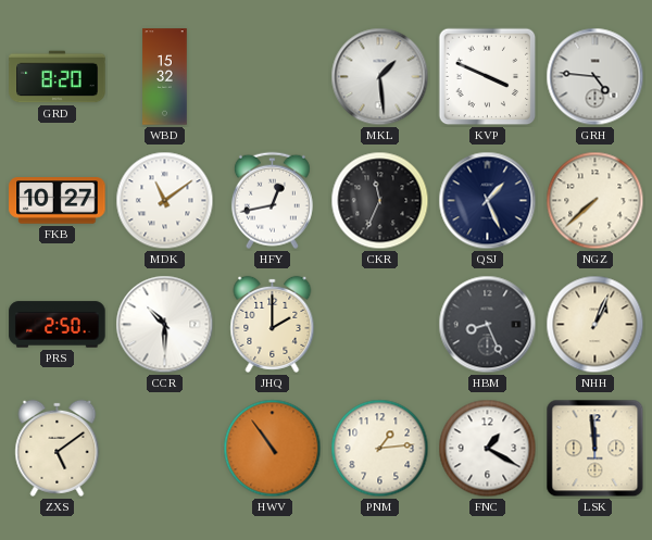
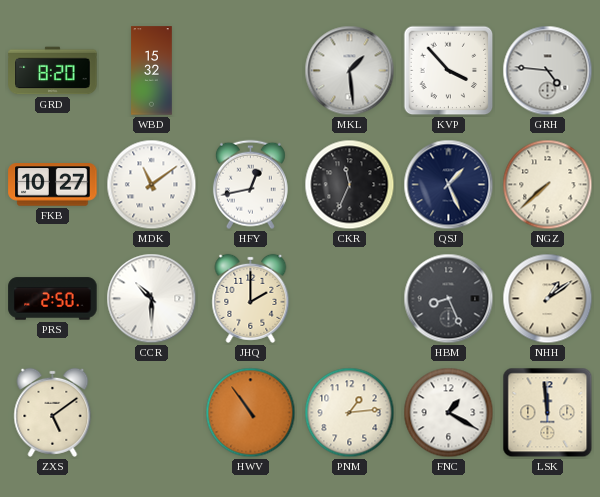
KVP: 3:49 -> 3:53
NHH: 1:04 -> 1:09
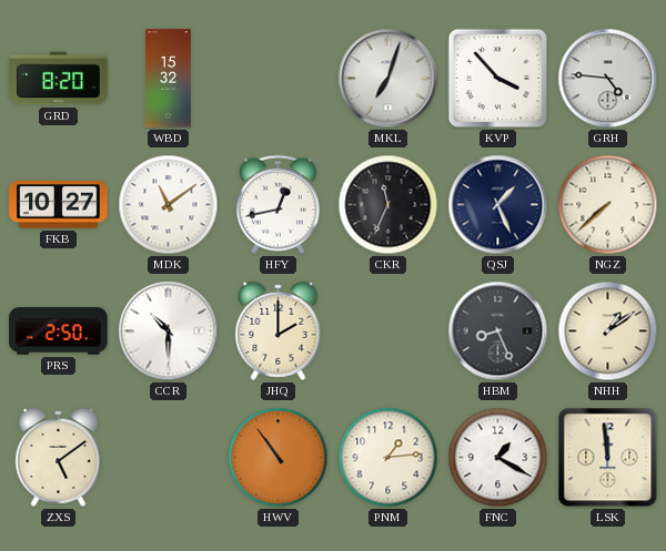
MKL: 1:29 -> 7:03
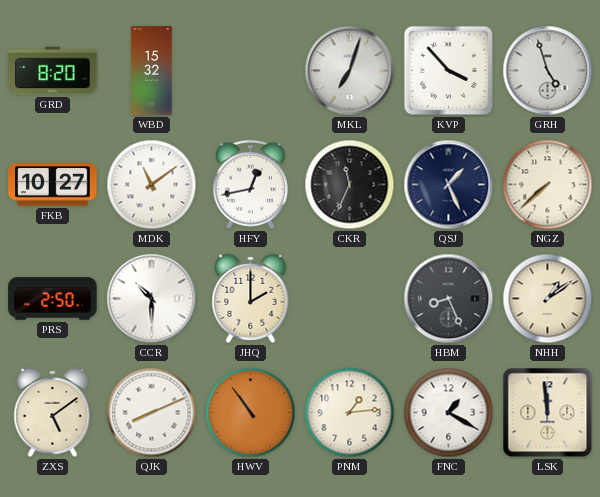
GRH: 4:46 -> 4:57
QJK: none -> 8:11
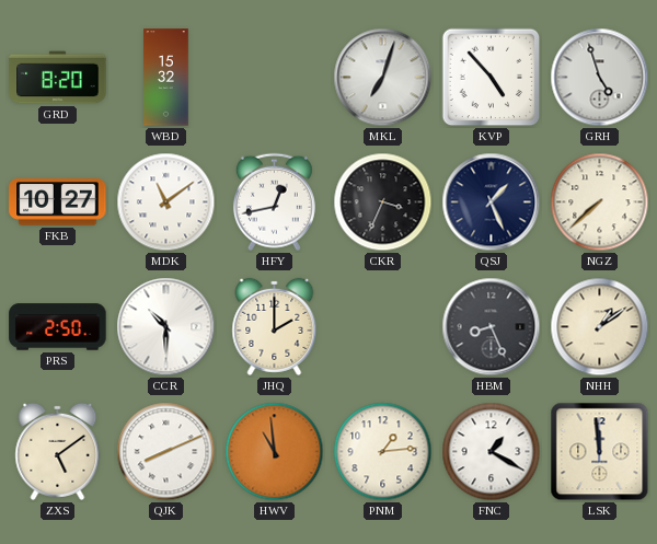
KVP: 3:53 -> 4:53
CKR: 11:34 -> 3:34
HWV: 10:54 -> 10:59
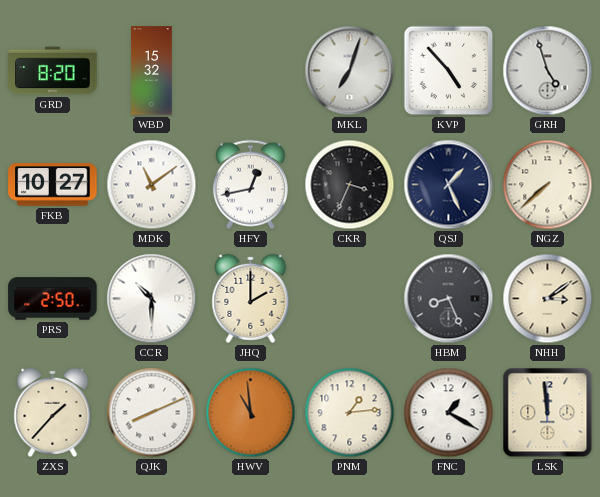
NHH: 1:09 -> 3:09
ZXS: 5:09 -> 1:37
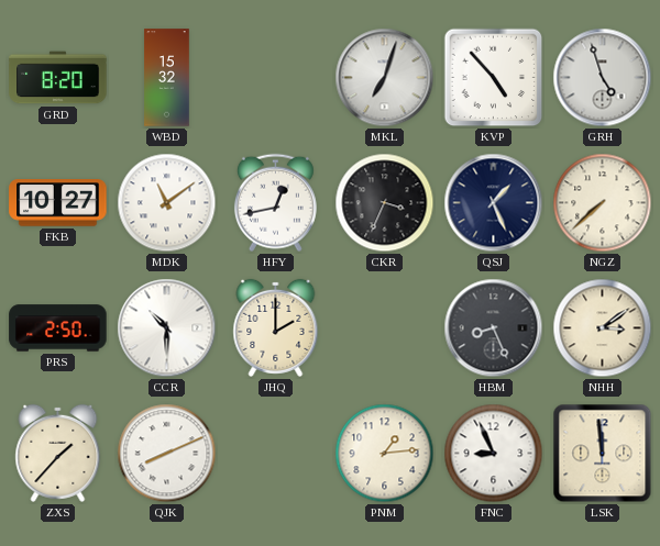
HWV: 10:59 -> none
FNC: 1:20 -> 8:56
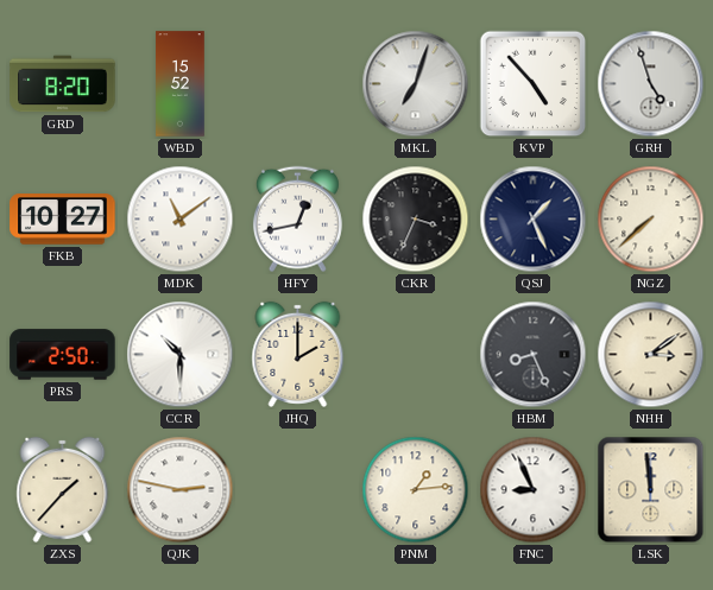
WBD: 15:32 -> 15:52
QJK: 8:11 -> 2:47
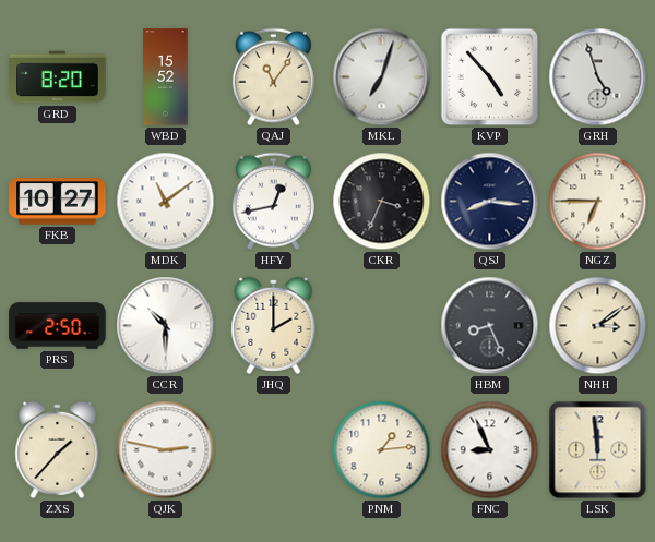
QAJ: none -> 11:06
QSJ: 1:26 -> 8:16
NGZ: 7:38 -> 6:45
